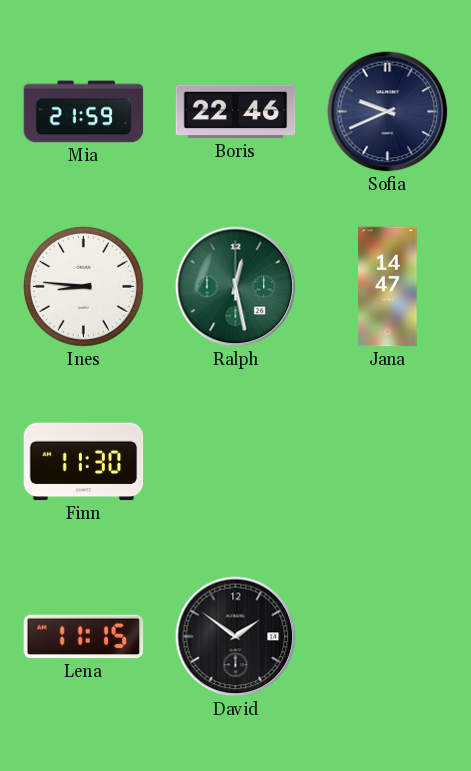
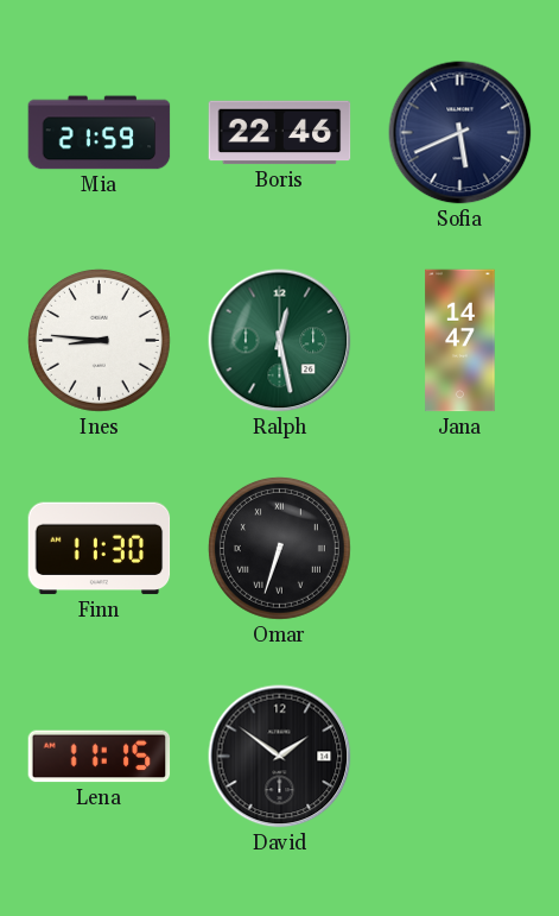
Sofia: 9:41 -> 5:41
Omar: none -> 6:33
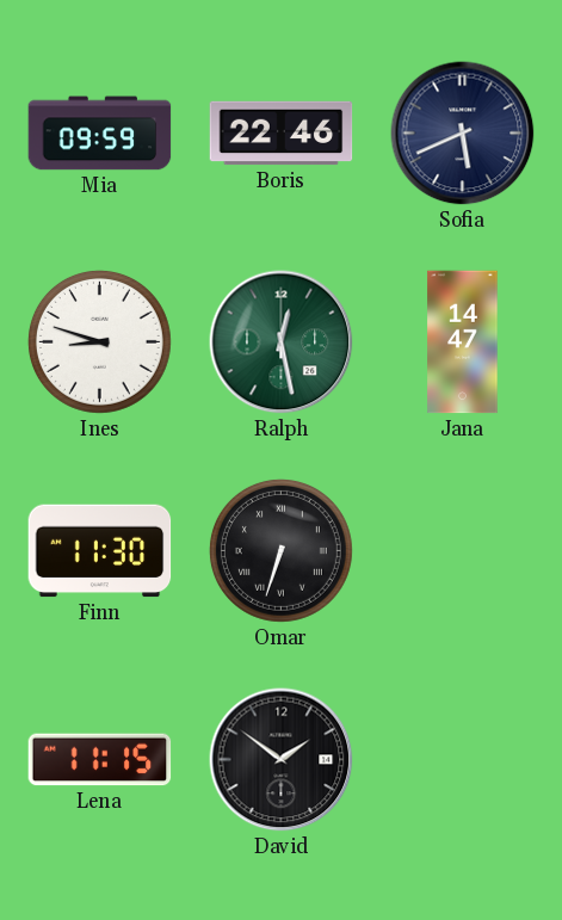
Mia: 21:59 -> 09:59
Ines: 8:46 -> 8:48
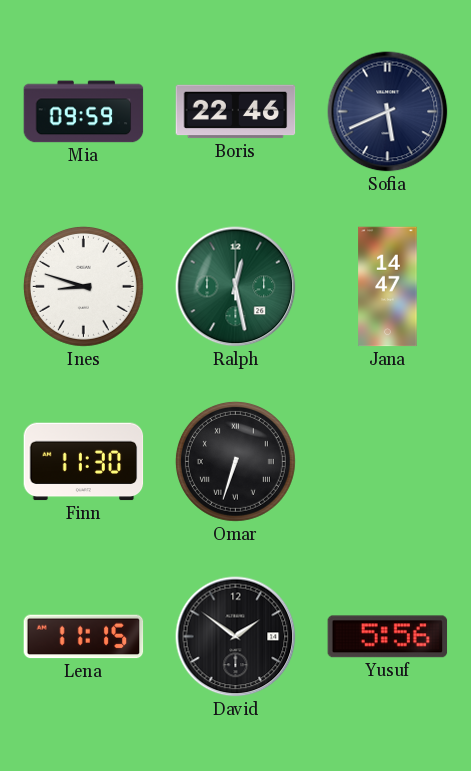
Yusuf: none -> 5:56
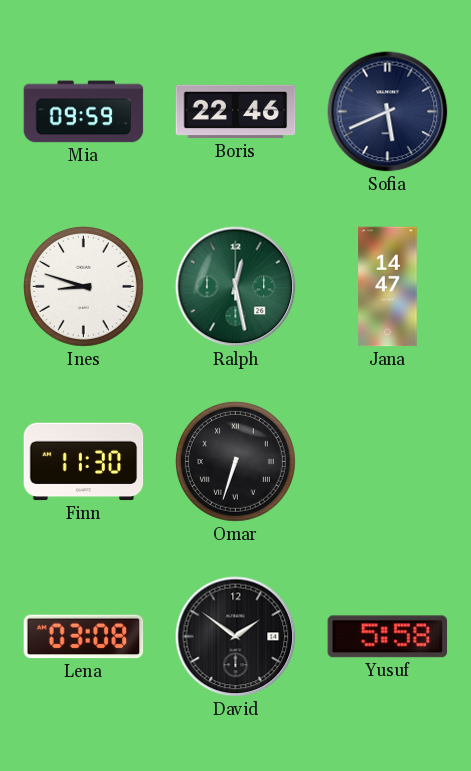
Lena: 11:15 -> 03:08
Yusuf: 5:56 -> 5:58
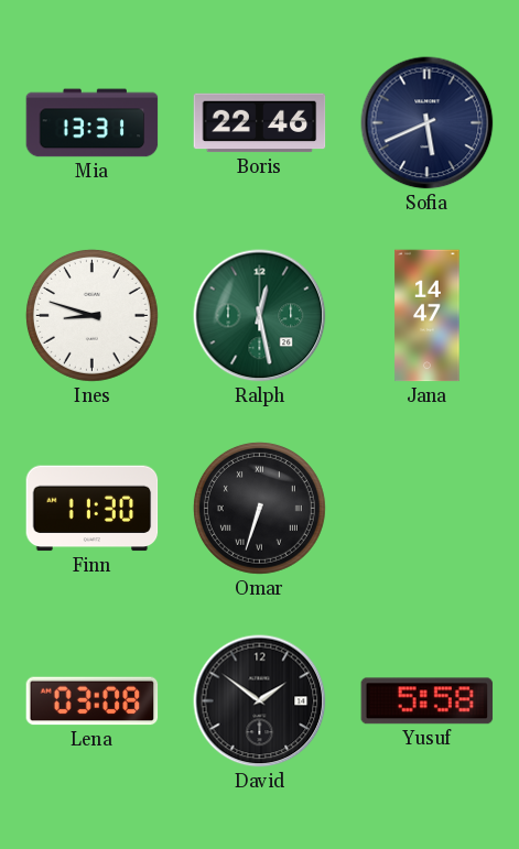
Mia: 09:59 -> 13:31
